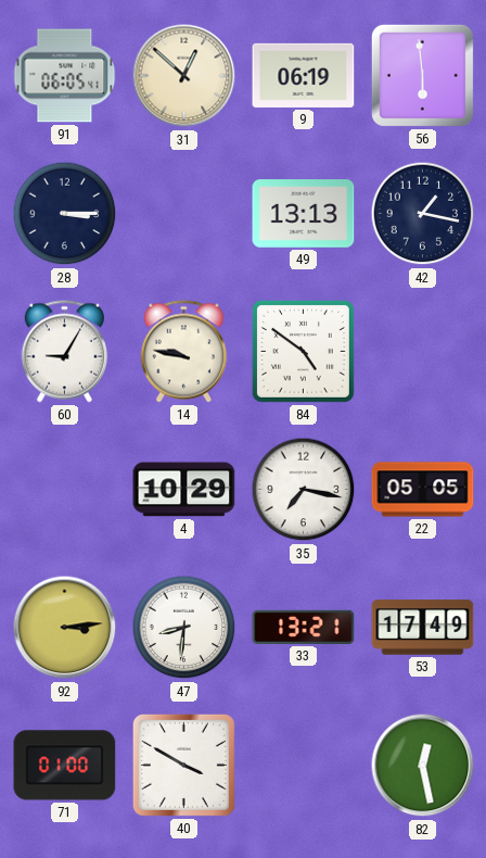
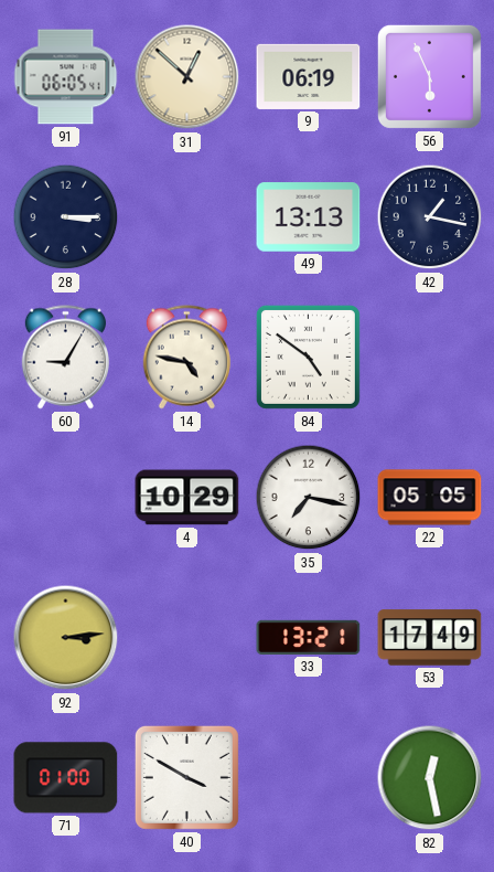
56: 5:59 -> 5:56
14: 9:47 -> 4:47
47: 8:31 -> none
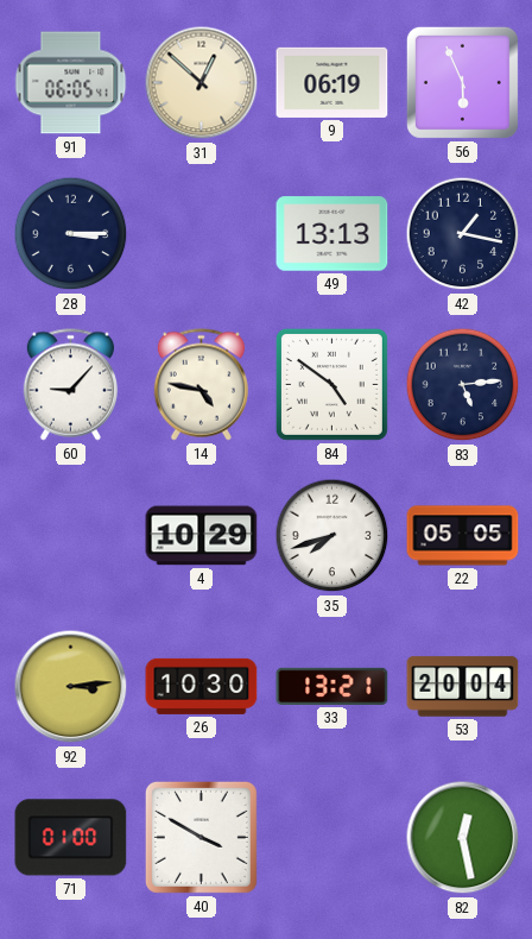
60: 9:05 -> 9:07
83: none -> 5:14
35: 7:17 -> 7:42
26: none -> 10:30
53: 17:49 -> 20:04
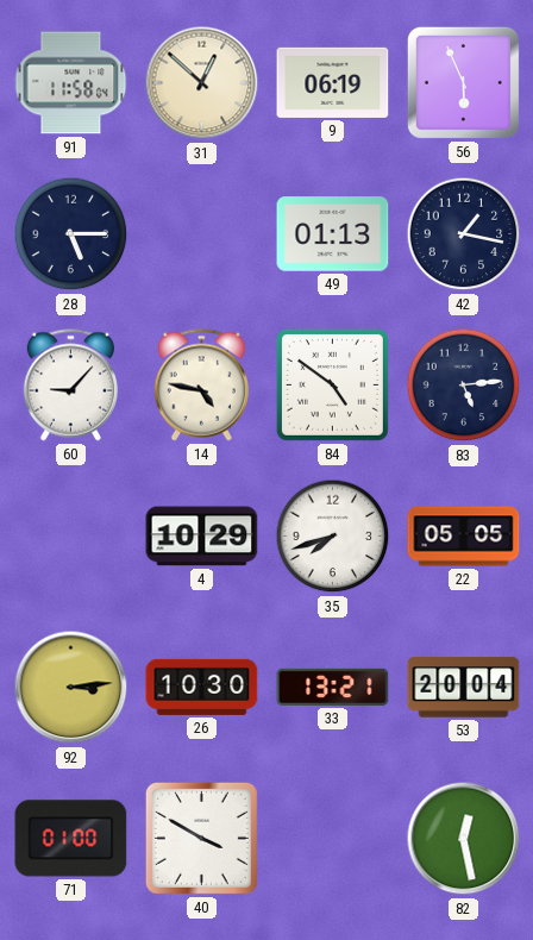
91: 06:05 -> 11:58
28: 3:15 -> 5:15
49: 13:13 -> 01:13
